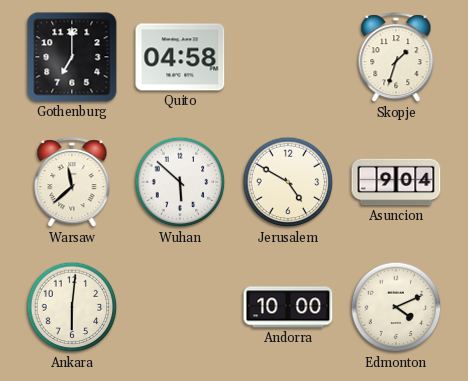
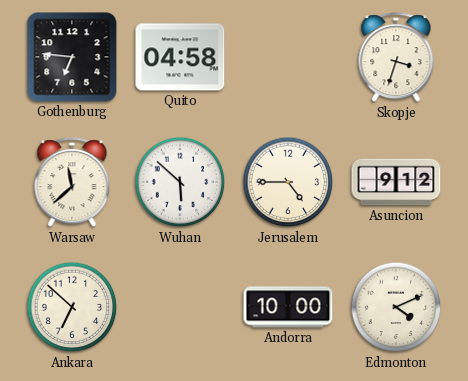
Gothenburg: 7:00 -> 6:46
Skopje: 1:33 -> 3:33
Jerusalem: 4:50 -> 4:45
Asuncion: 9:04 -> 9:12
Ankara: 6:01 -> 6:52
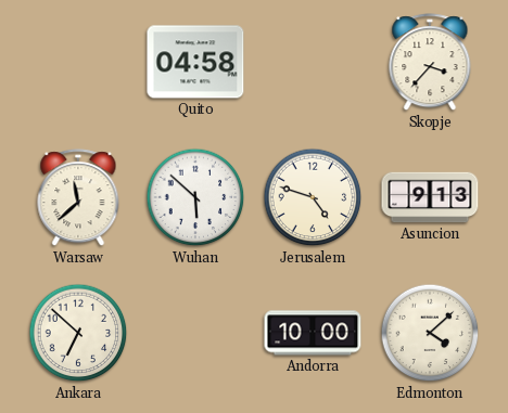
Gothenburg: 6:46 -> none
Skopje: 3:33 -> 3:37
Jerusalem: 4:45 -> 4:48
Asuncion: 9:12 -> 9:13
Edmonton: 4:11 -> 4:08
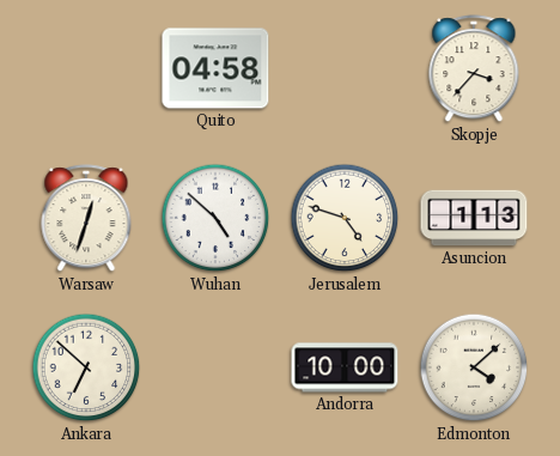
Warsaw: 11:38 -> 12:33
Wuhan: 5:52 -> 4:52
Asuncion: 9:13 -> 1:13
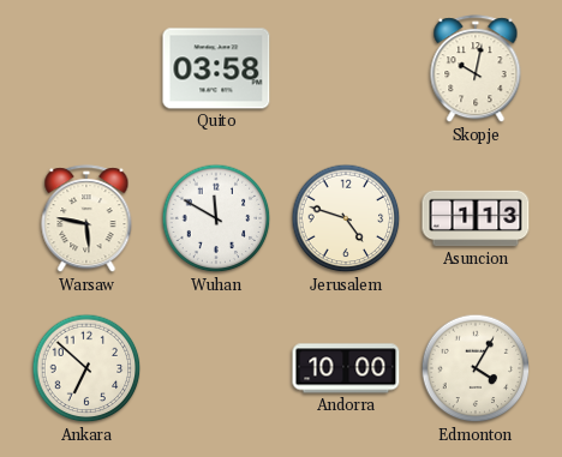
Quito: 04:58 -> 03:58
Skopje: 3:37 -> 10:02
Warsaw: 12:33 -> 5:47
Wuhan: 4:52 -> 11:50
Edmonton: 4:08 -> 4:05
